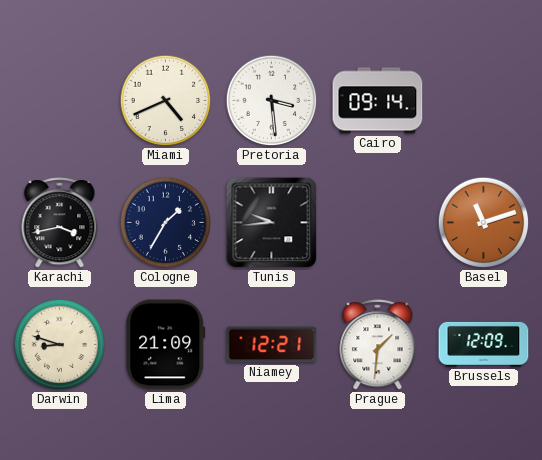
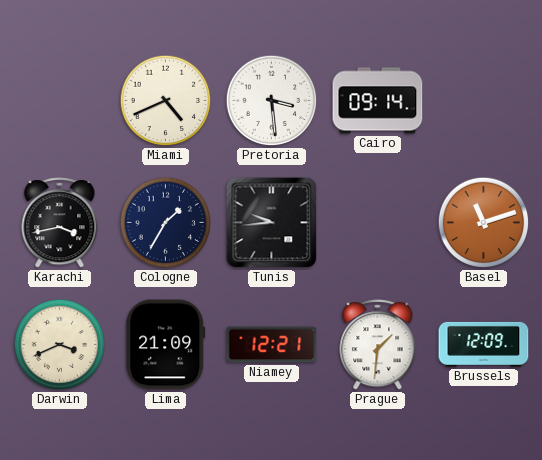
Darwin: 8:48 -> 3:41
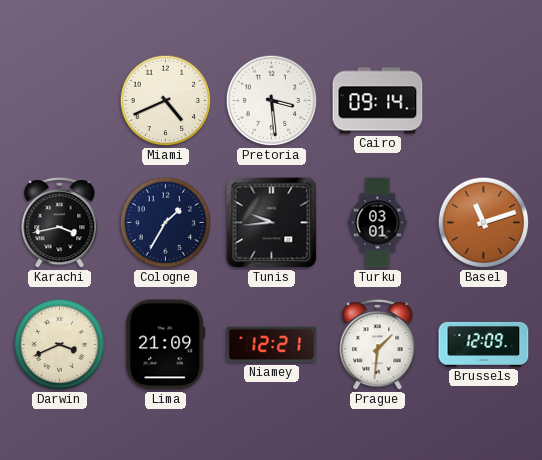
Turku: none -> 03:01
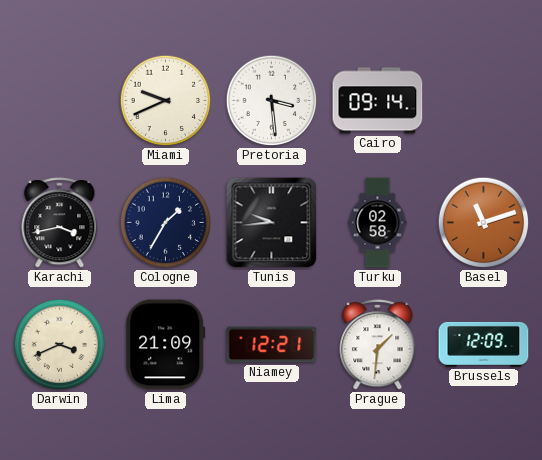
Miami: 4:41 -> 9:41
Turku: 03:01 -> 02:58
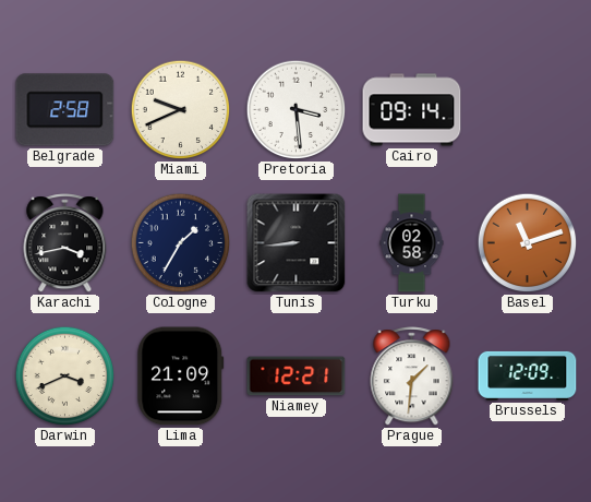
Belgrade: none -> 2:58
Tunis: 9:44 -> 8:44
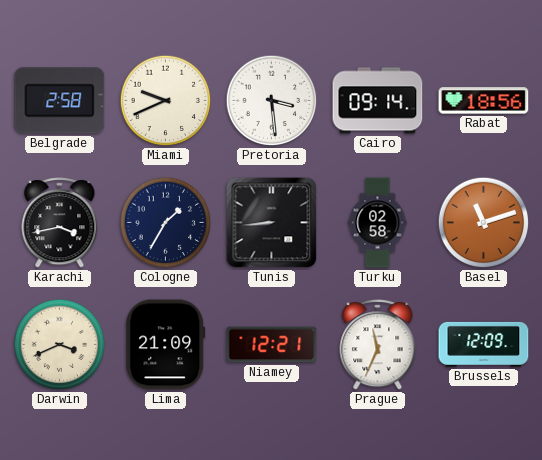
Rabat: none -> 18:56
Prague: 1:31 -> 11:34
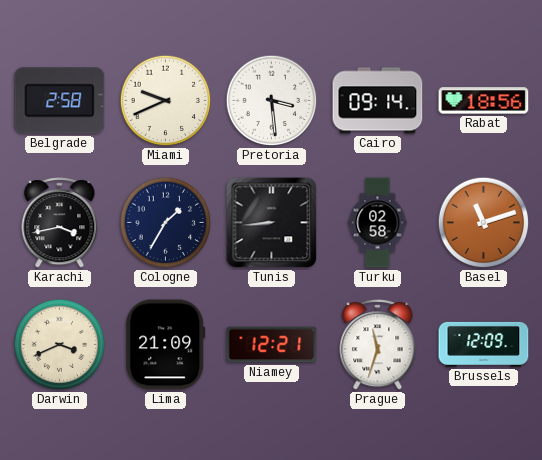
Prague: 11:34 -> 11:33
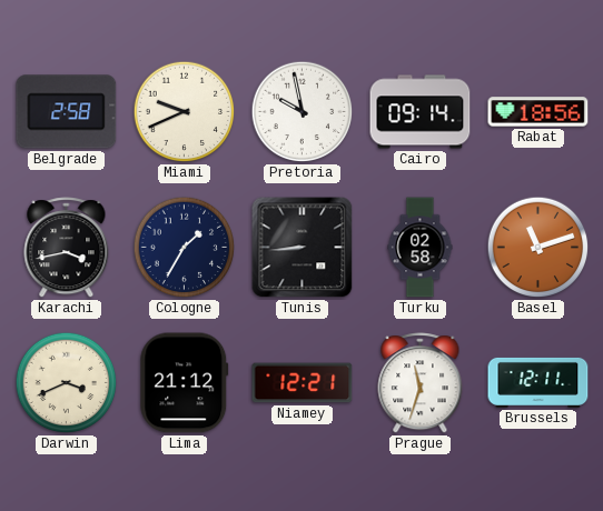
Pretoria: 3:29 -> 9:58
Lima: 21:09 -> 21:12
Brussels: 12:09 -> 12:11
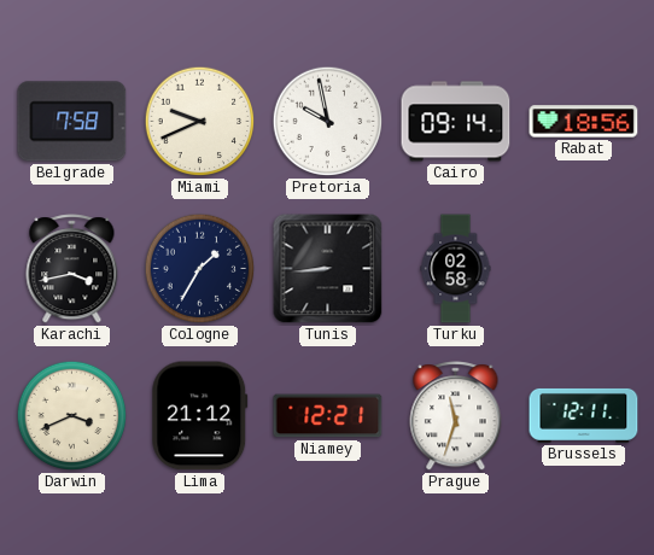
Belgrade: 2:58 -> 7:58
Basel: 11:12 -> none
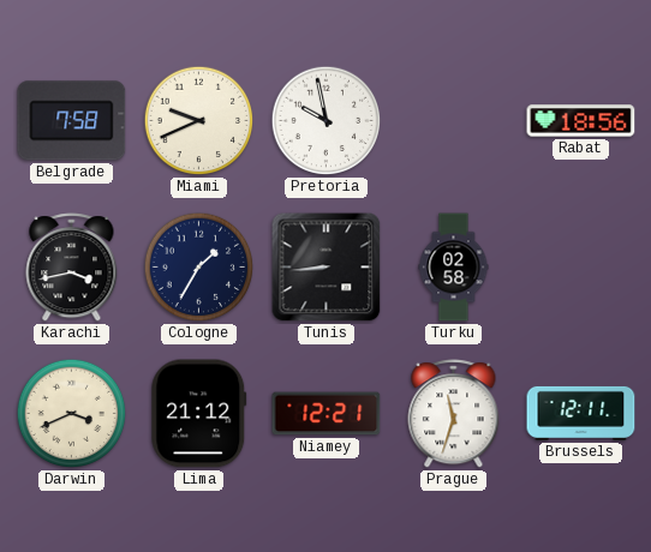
Cairo: 09:14 -> none
